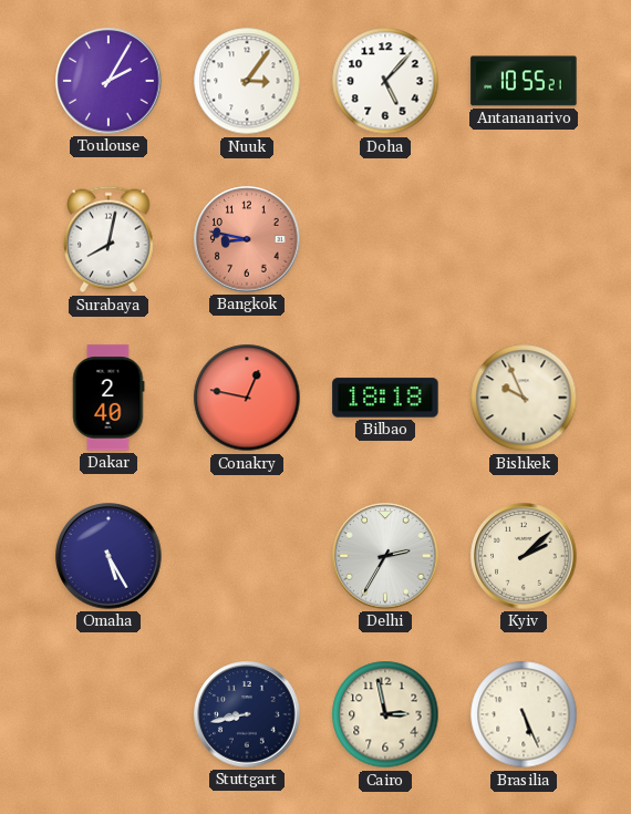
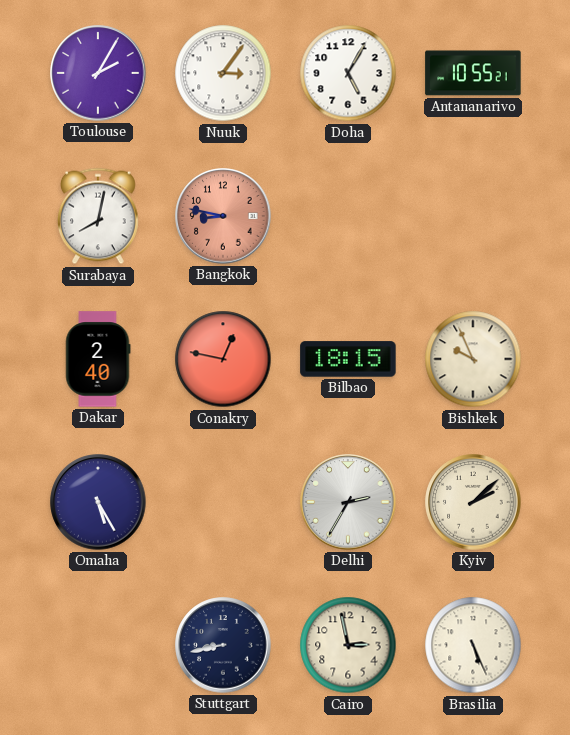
Doha: 5:07 -> 5:05
Bilbao: 18:18 -> 18:15
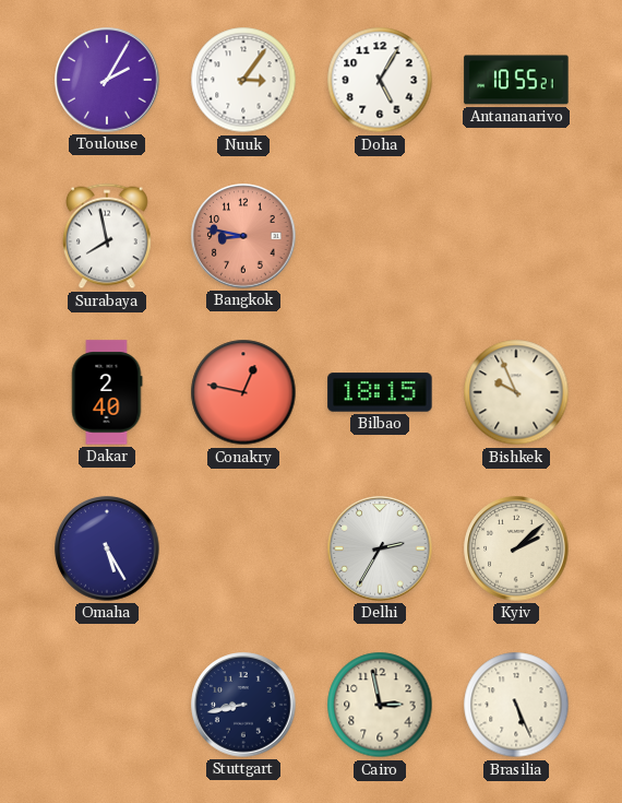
Surabaya: 8:02 -> 7:58
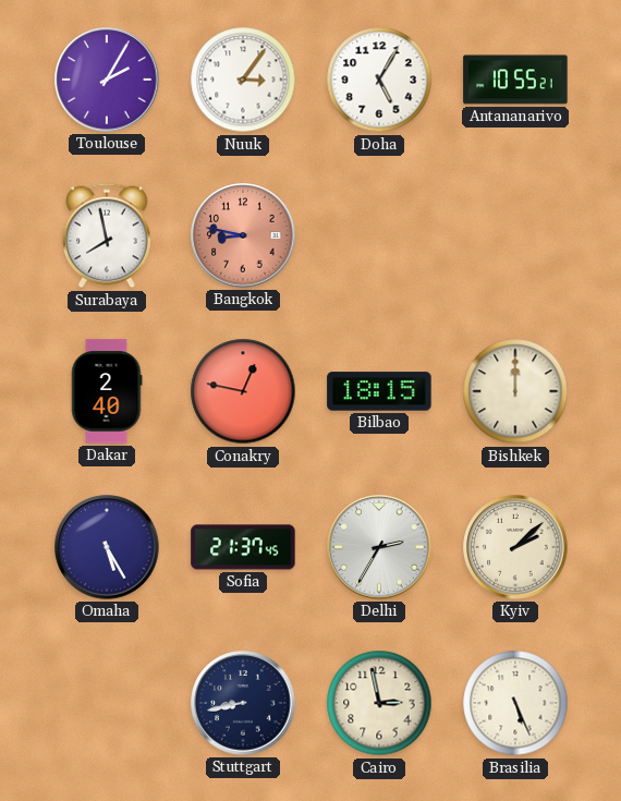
Bishkek: 9:56 -> 12:00
Sofia: none -> 21:37
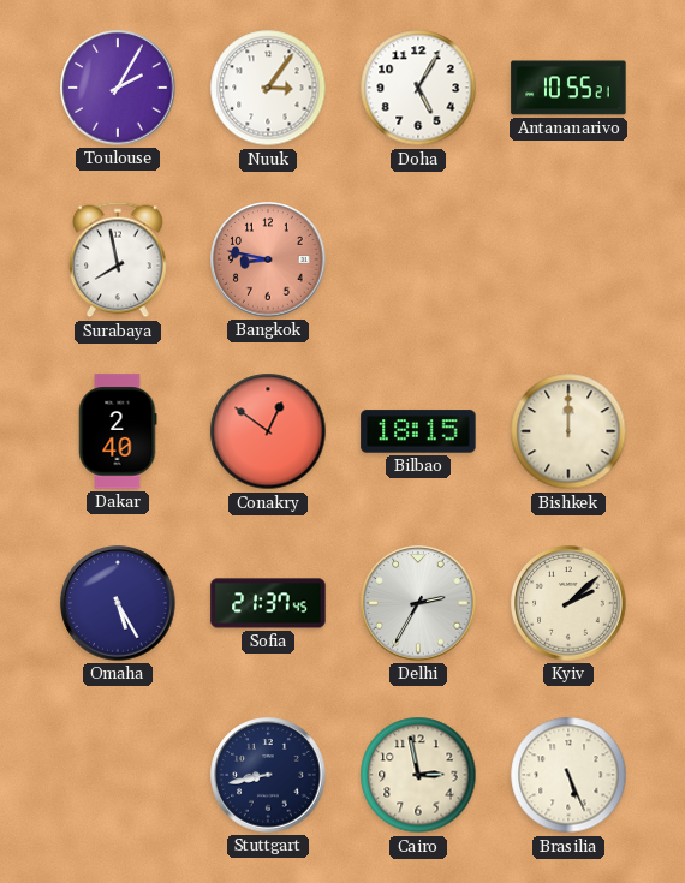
Conakry: 12:47 -> 12:51
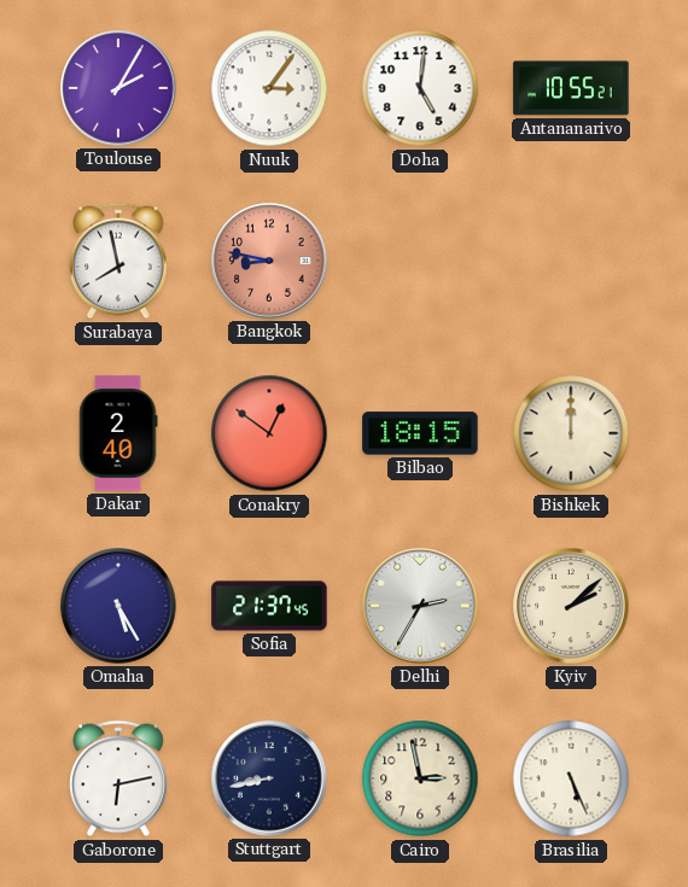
Doha: 5:05 -> 5:01
Gaborone: none -> 6:13
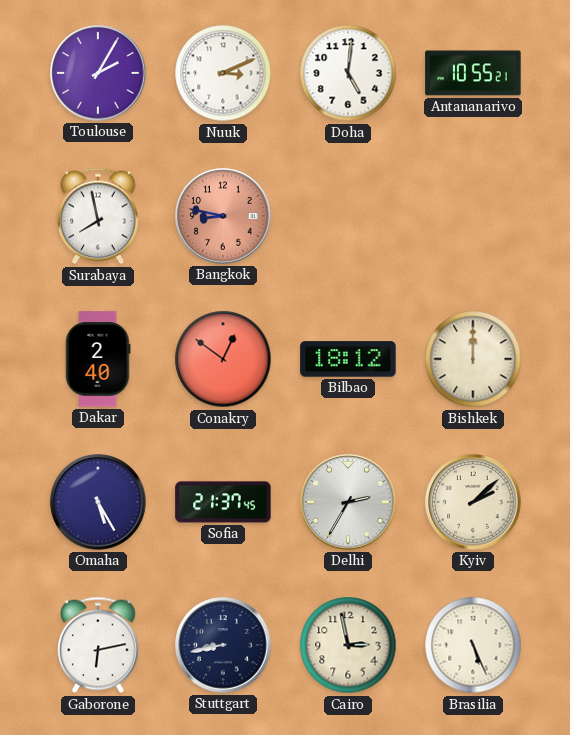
Nuuk: 3:06 -> 3:11
Bilbao: 18:15 -> 18:12
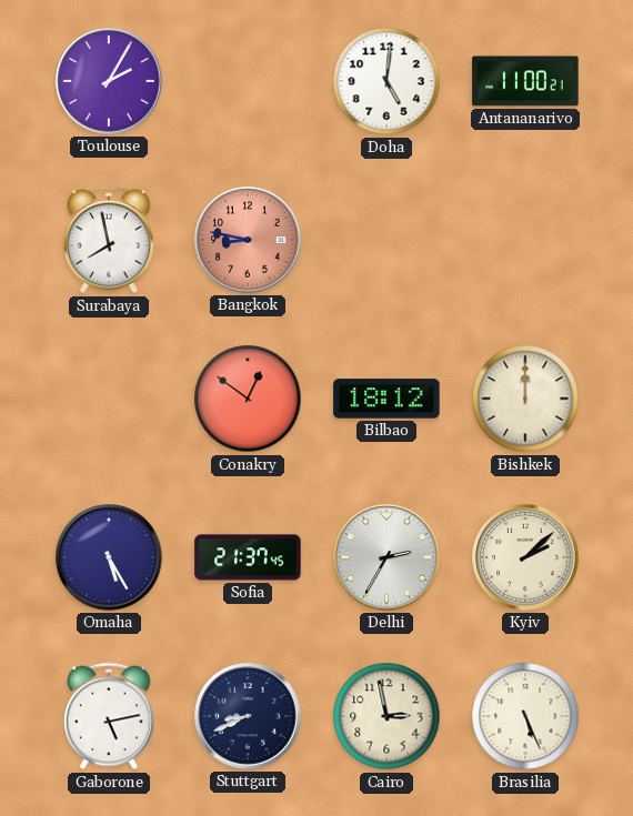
Nuuk: 3:11 -> none
Antananarivo: 10:55 -> 11:00
Dakar: 2:40 -> none
Gaborone: 6:13 -> 5:13
Stuttgart: 8:43 -> 8:41
